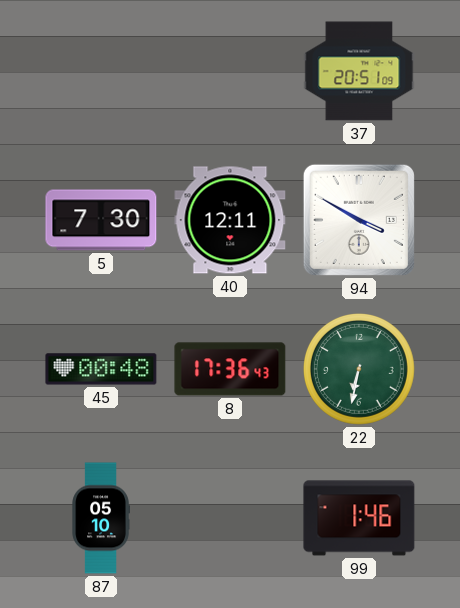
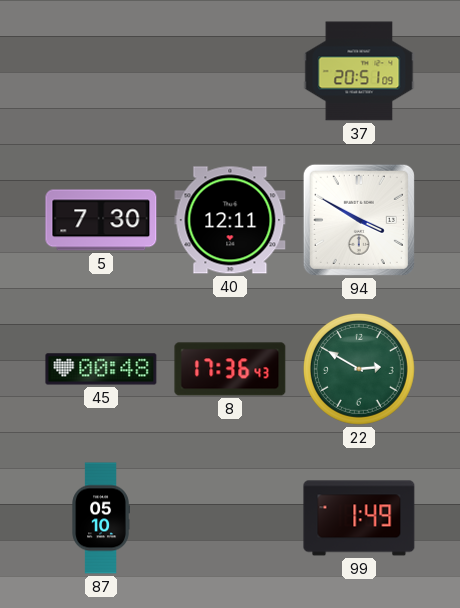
22: 6:32 -> 2:50
99: 1:46 -> 1:49
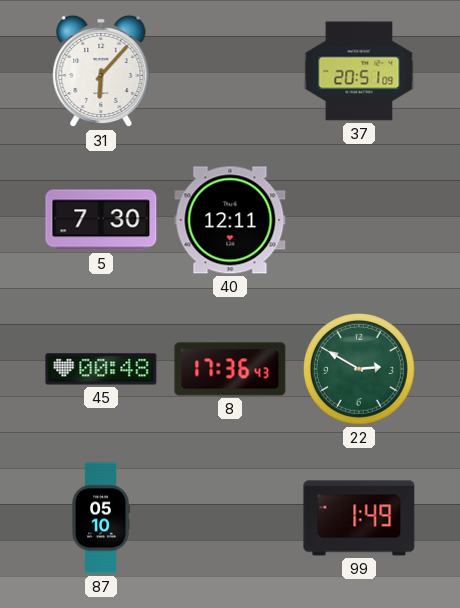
31: none -> 6:07
94: 3:50 -> none
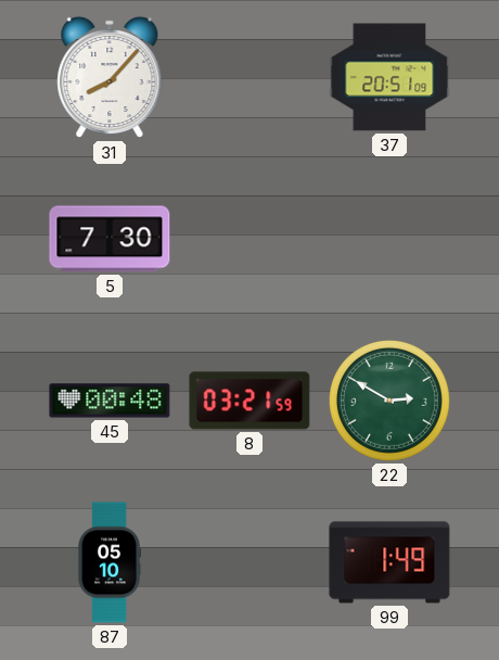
31: 6:07 -> 8:07
40: 12:11 -> none
8: 17:36 -> 03:21
